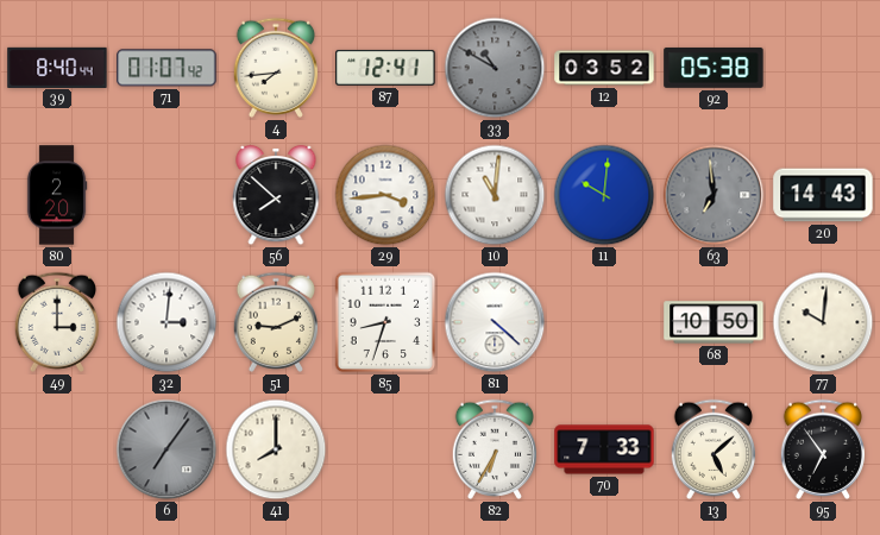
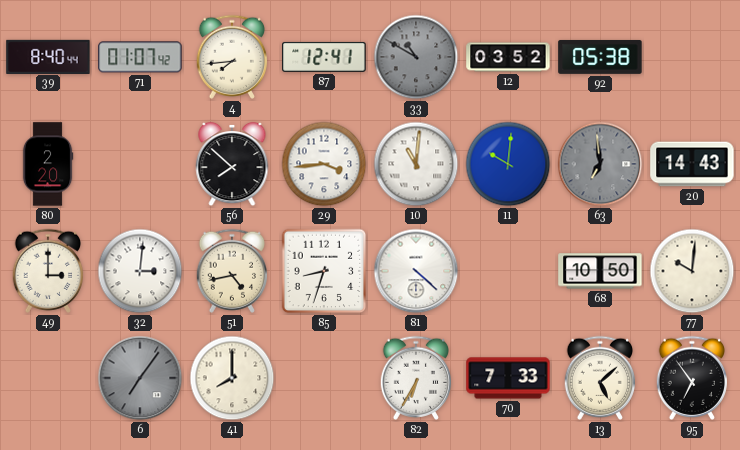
51: 9:11 -> 4:43
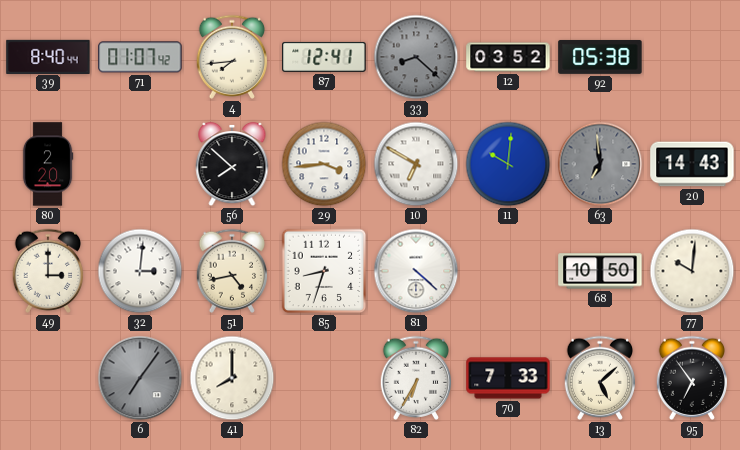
33: 10:50 -> 8:22
10: 11:01 -> 6:50
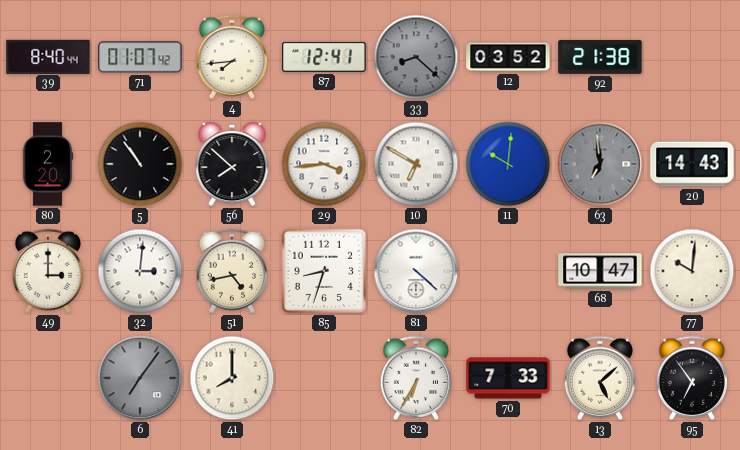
92: 05:38 -> 21:38
5: none -> 10:54
68: 10:50 -> 10:47
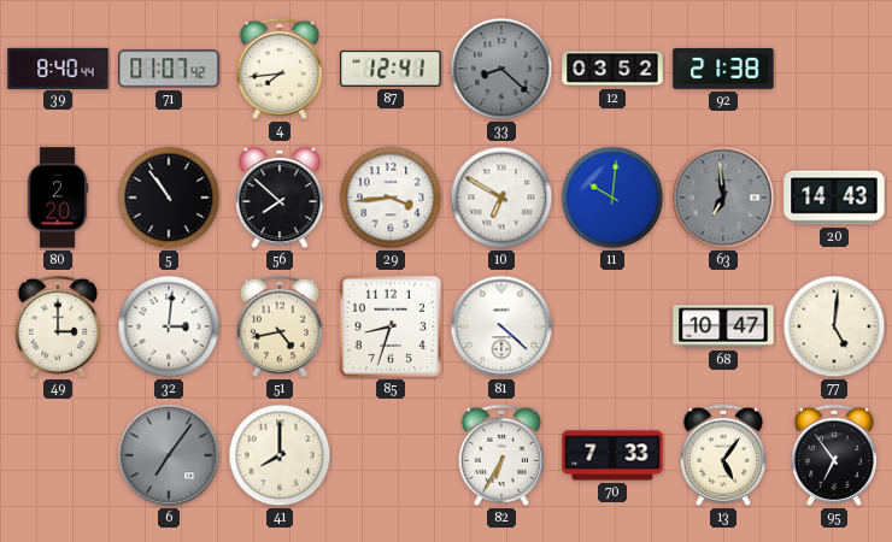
77: 10:01 -> 5:01
13: 5:08 -> 5:06
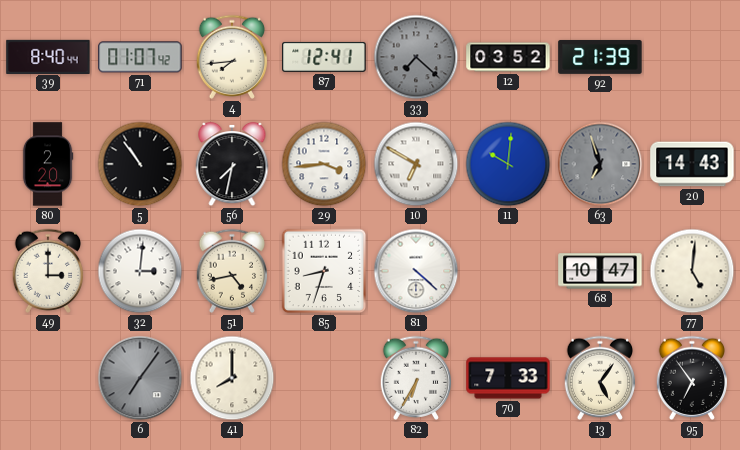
33: 8:22 -> 7:22
92: 21:38 -> 21:39
56: 7:52 -> 7:32
63: 6:59 -> 6:57
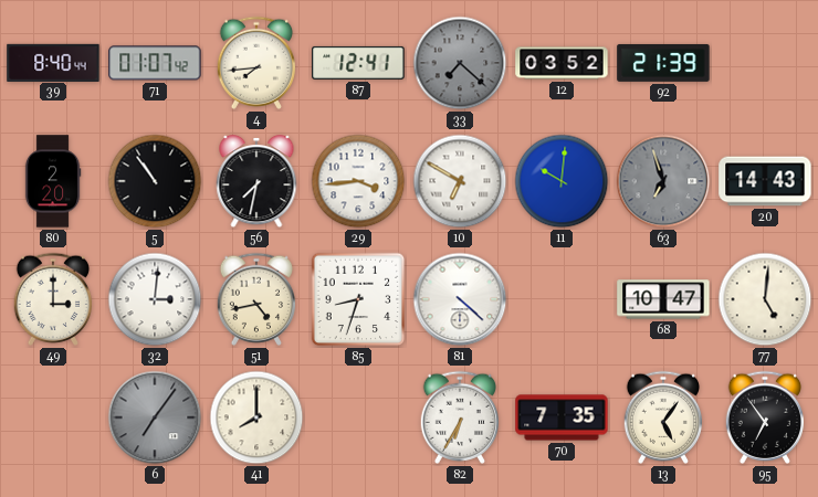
70: 7:33 -> 7:35
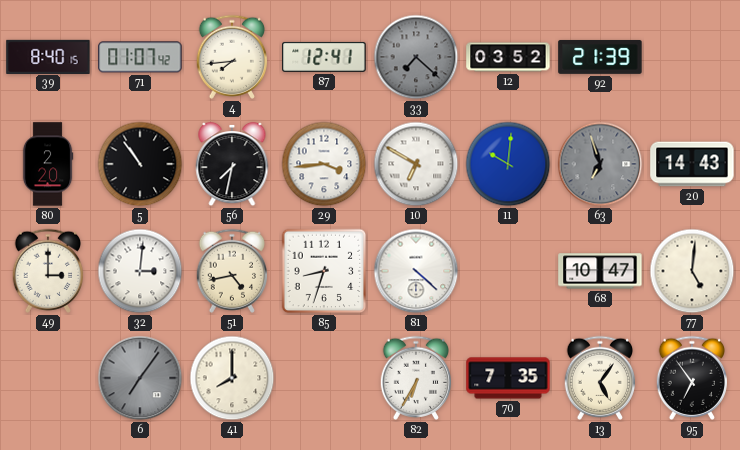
39: 8:40:44 -> 8:40:15
